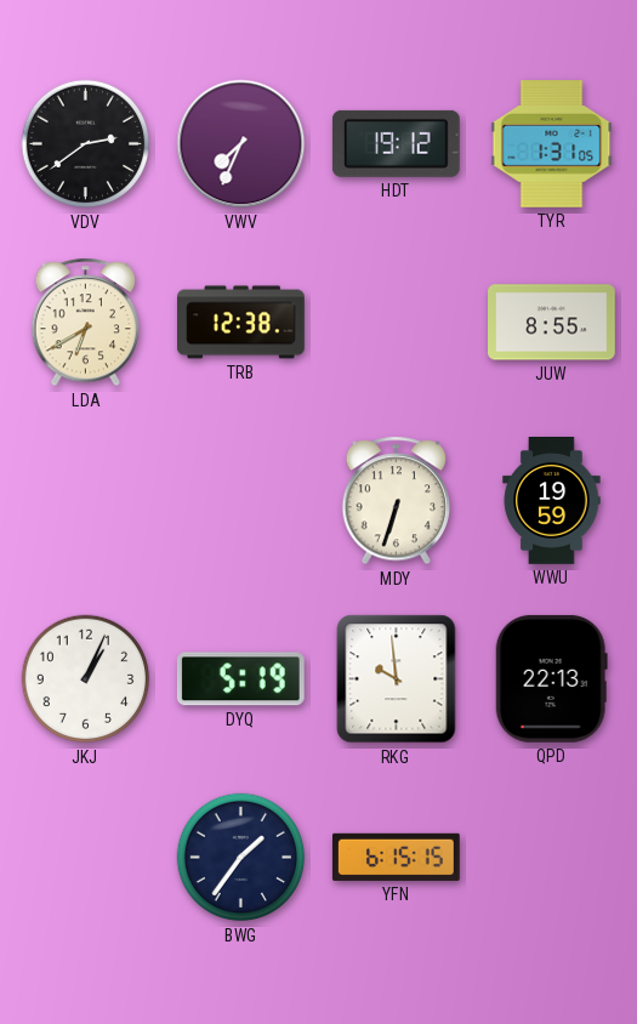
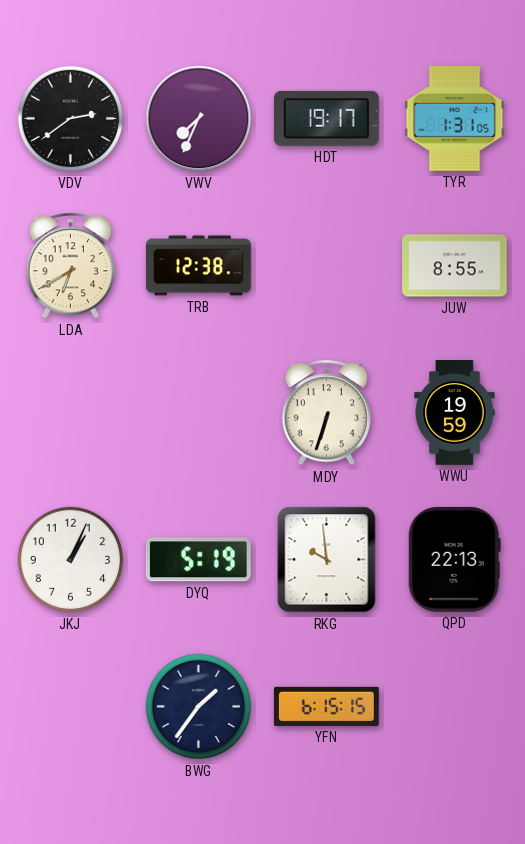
HDT: 19:12 -> 19:17
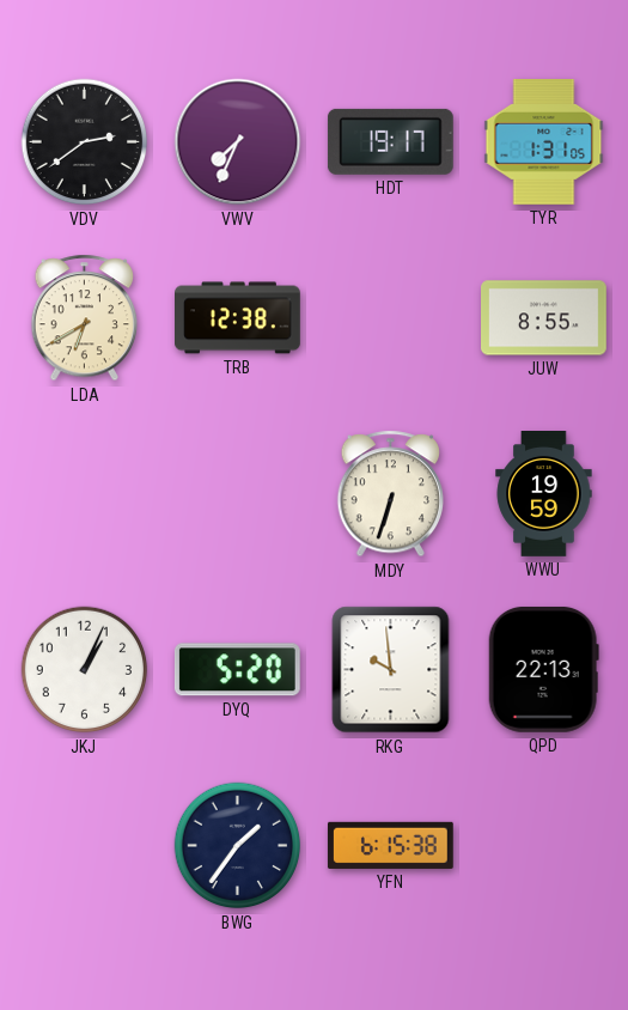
DYQ: 5:19 -> 5:20
YFN: 6:15:15 -> 6:15:38
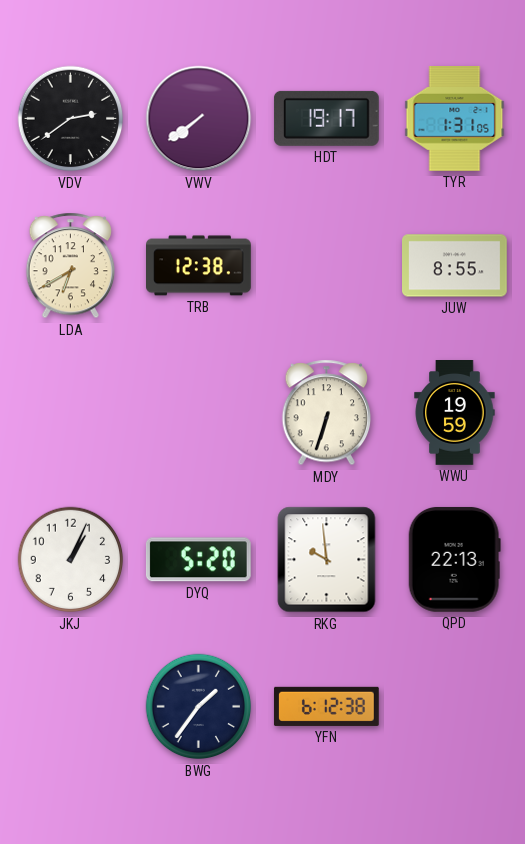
VWV: 7:34 -> 7:39
YFN: 6:15 -> 6:12
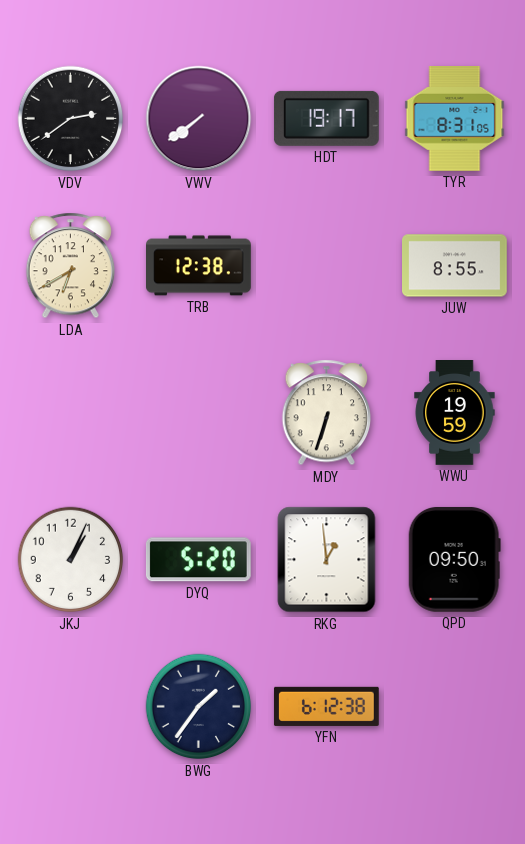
TYR: 1:31 -> 8:31
RKG: 9:59 -> 12:59
QPD: 22:13 -> 09:50
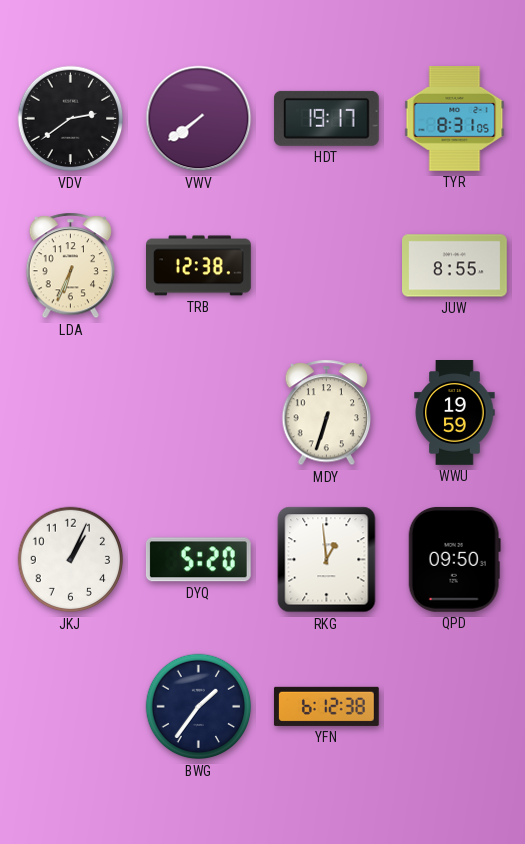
LDA: 6:40 -> 6:34
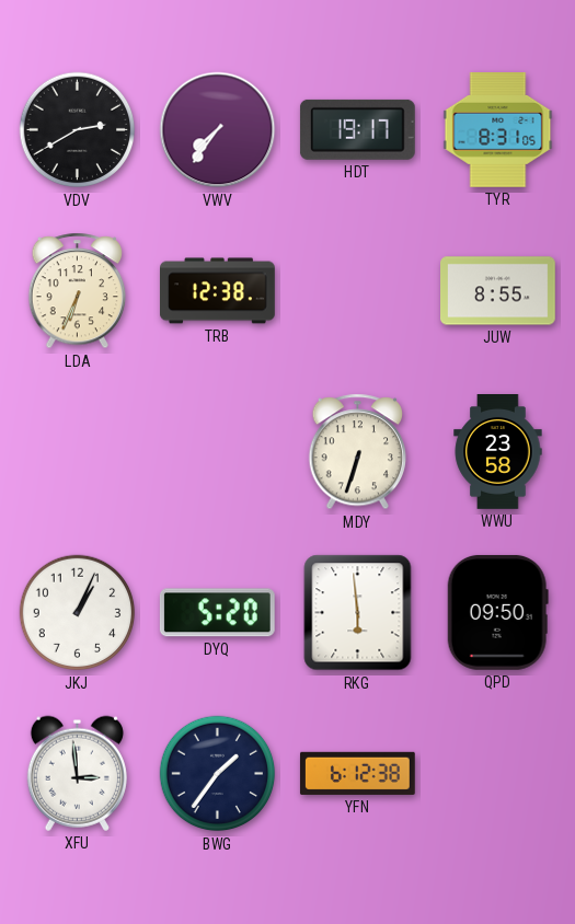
VDV: 2:39 -> 2:40
VWV: 7:39 -> 7:36
WWU: 19:59 -> 23:58
RKG: 12:59 -> 5:59
XFU: none -> 2:59
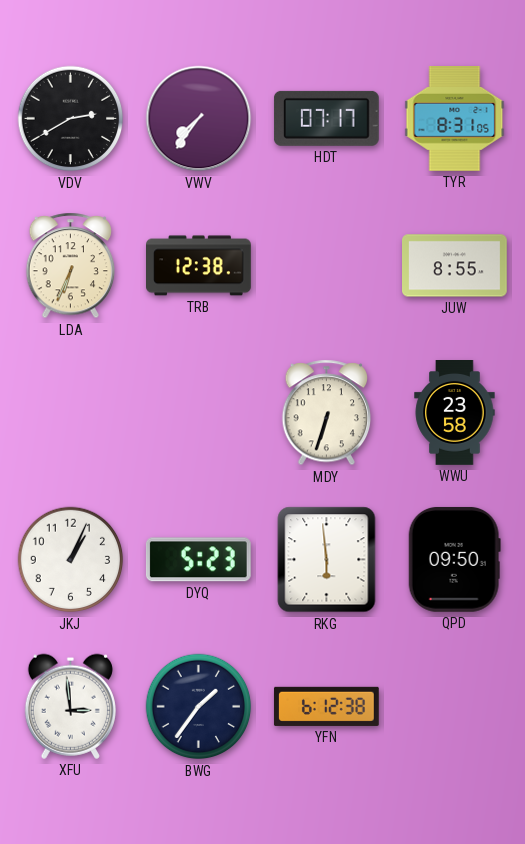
HDT: 19:17 -> 07:17
DYQ: 5:20 -> 5:23
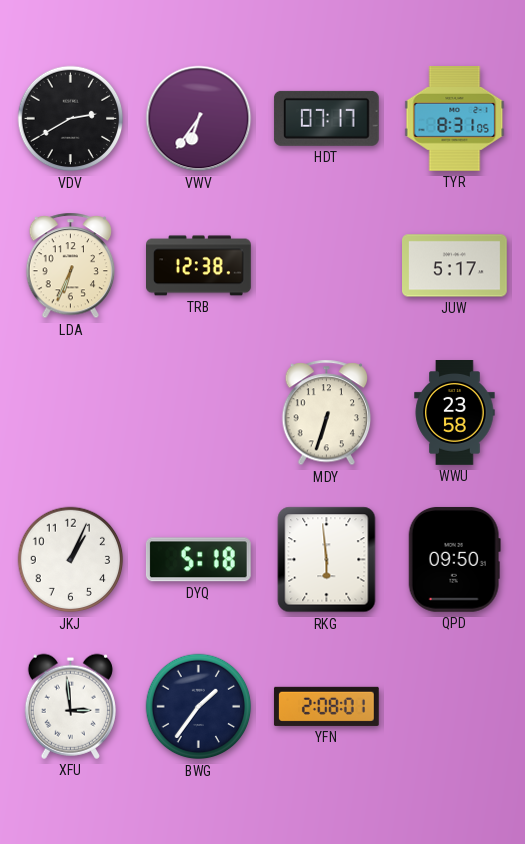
VWV: 7:36 -> 6:36
JUW: 8:55 -> 5:17
DYQ: 5:23 -> 5:18
YFN: 6:12 -> 2:08
